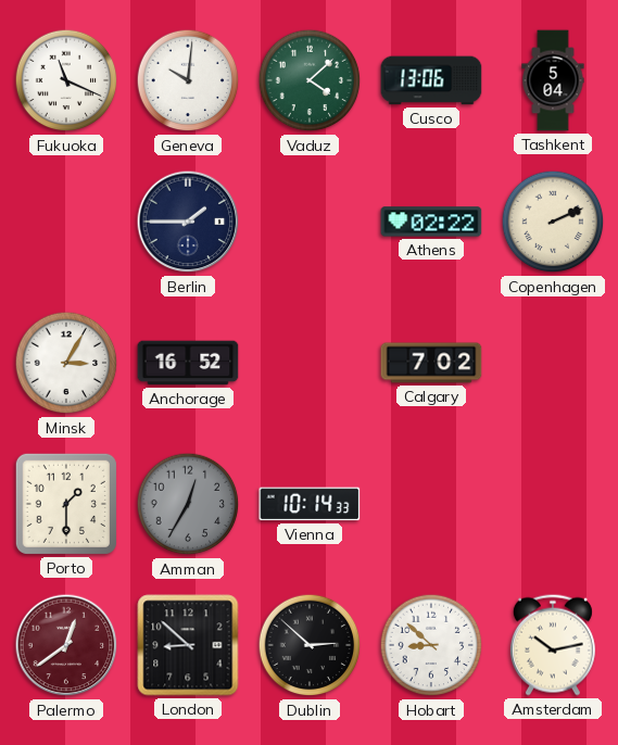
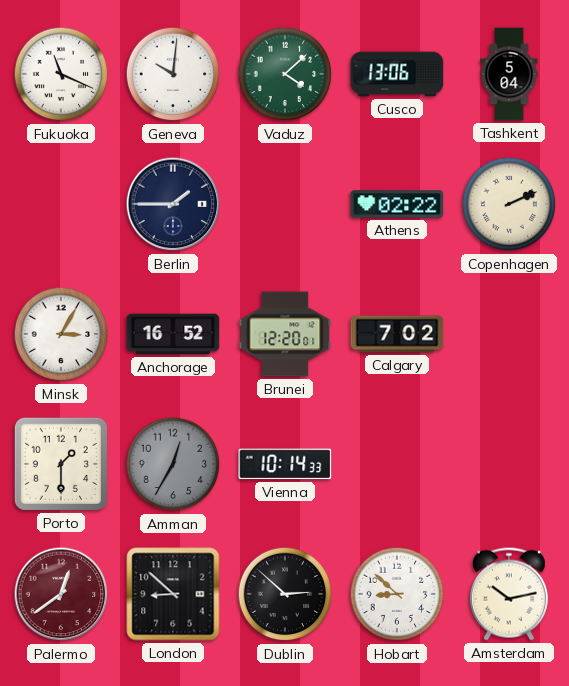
Brunei: none -> 12:20
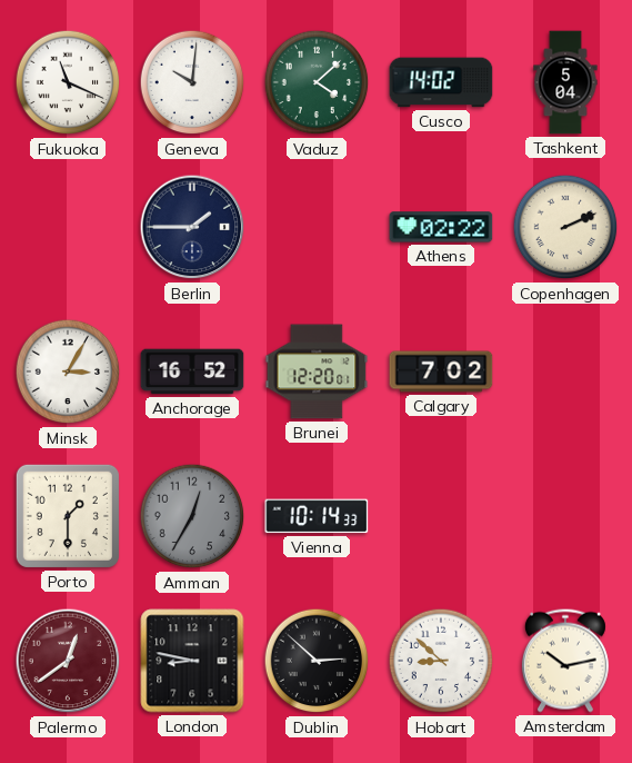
Cusco: 13:06 -> 14:02
London: 8:52 -> 8:47
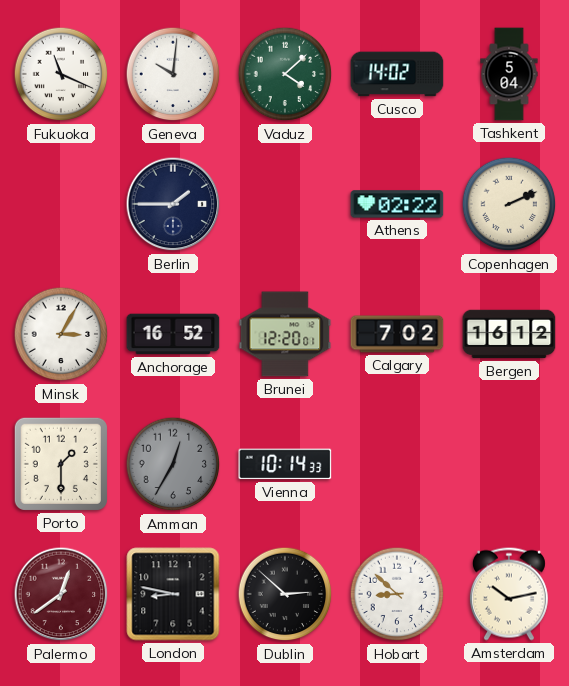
Bergen: none -> 16:12
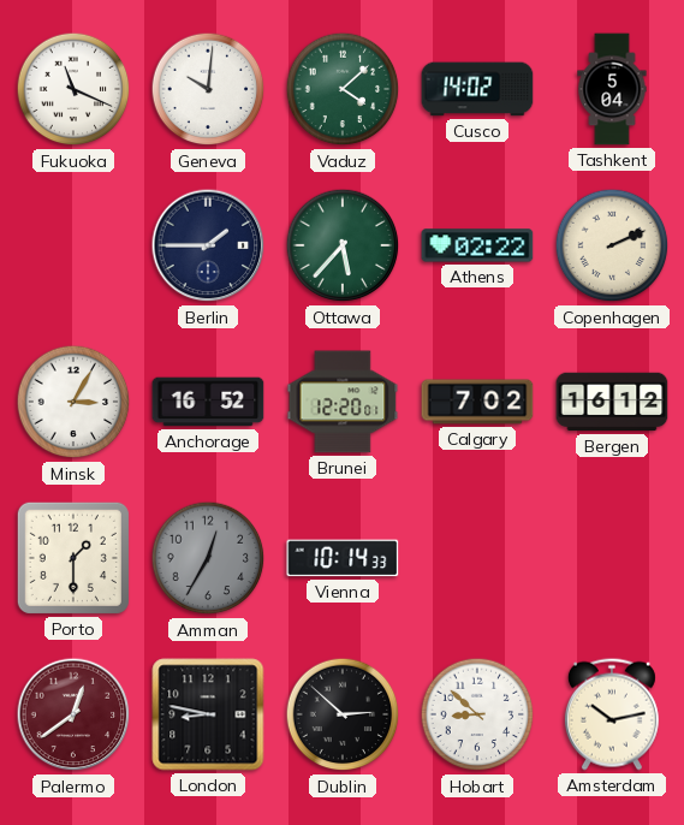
Ottawa: none -> 5:37
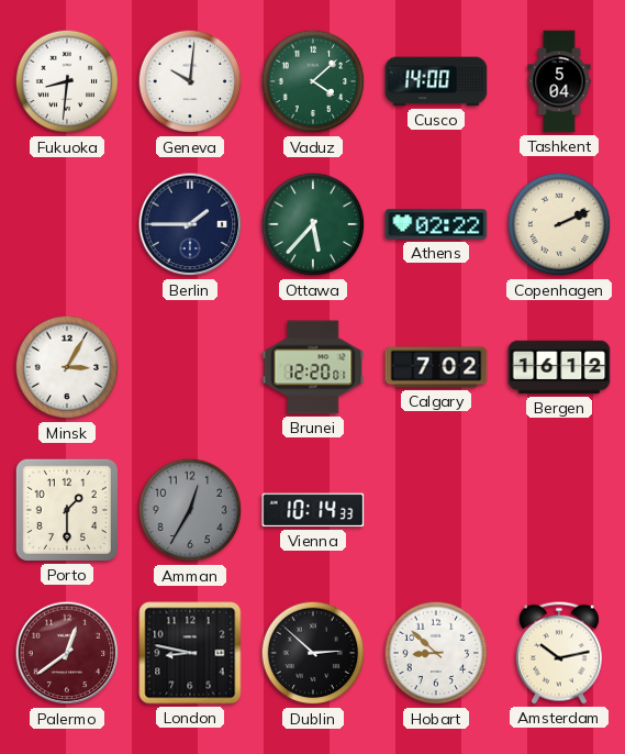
Fukuoka: 11:19 -> 8:31
Cusco: 14:02 -> 14:00
Anchorage: 16:52 -> none
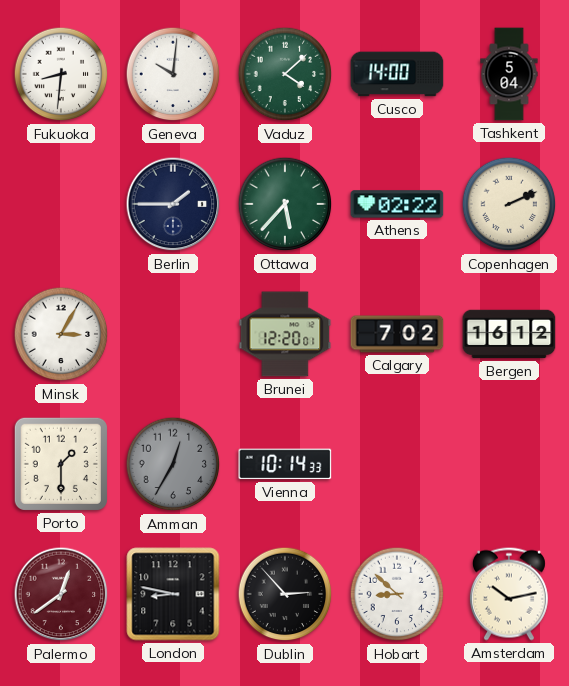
Dublin: 2:52 -> 2:53
